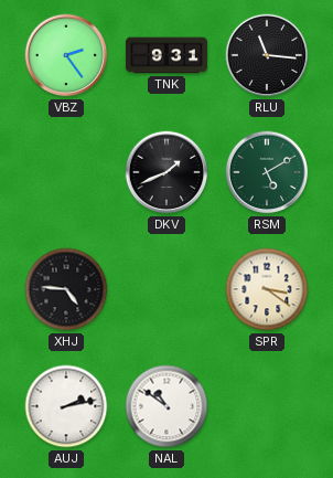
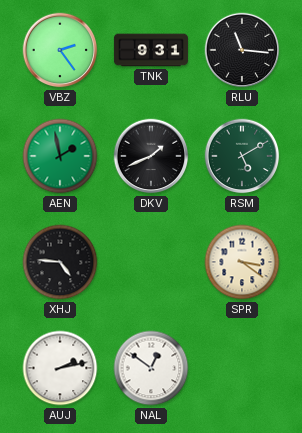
AEN: none -> 1:58
NAL: 10:51 -> 12:51
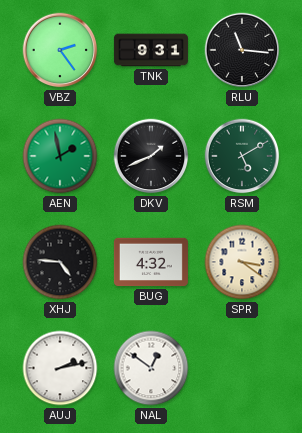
BUG: none -> 4:32
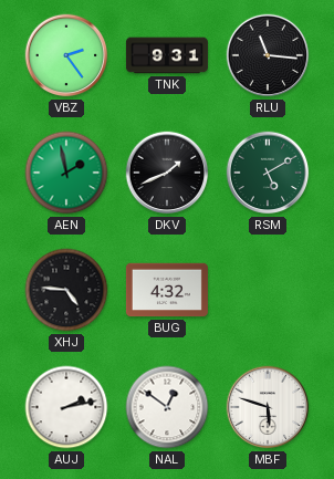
SPR: 3:21 -> none
MBF: none -> 5:48
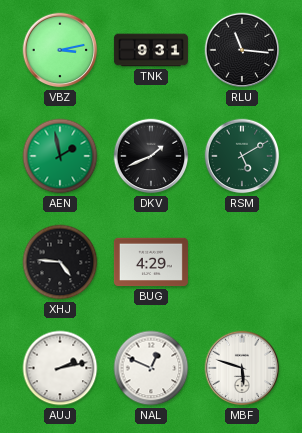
VBZ: 2:24 -> 3:13
BUG: 4:32 -> 4:29
NAL: 12:51 -> 12:49
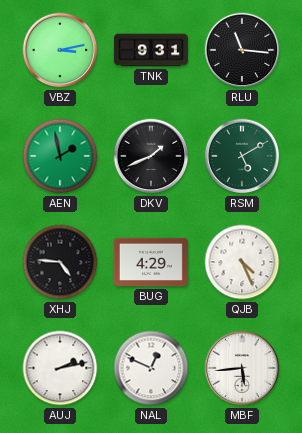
QJB: none -> 4:26
MBF: 5:48 -> 5:44
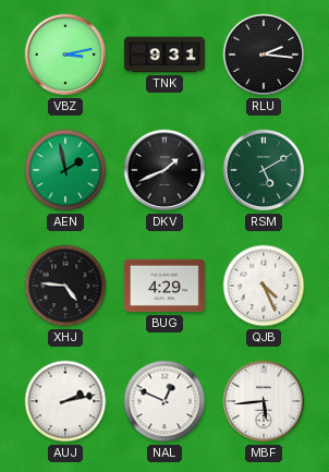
RLU: 11:16 -> 2:16
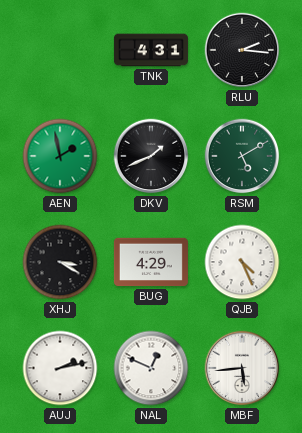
VBZ: 3:13 -> none
TNK: 9:31 -> 4:31
XHJ: 4:46 -> 3:20
